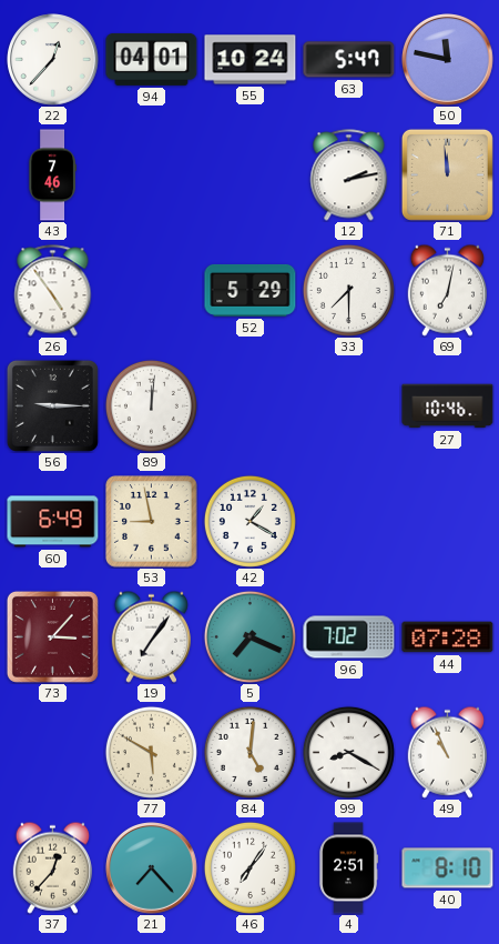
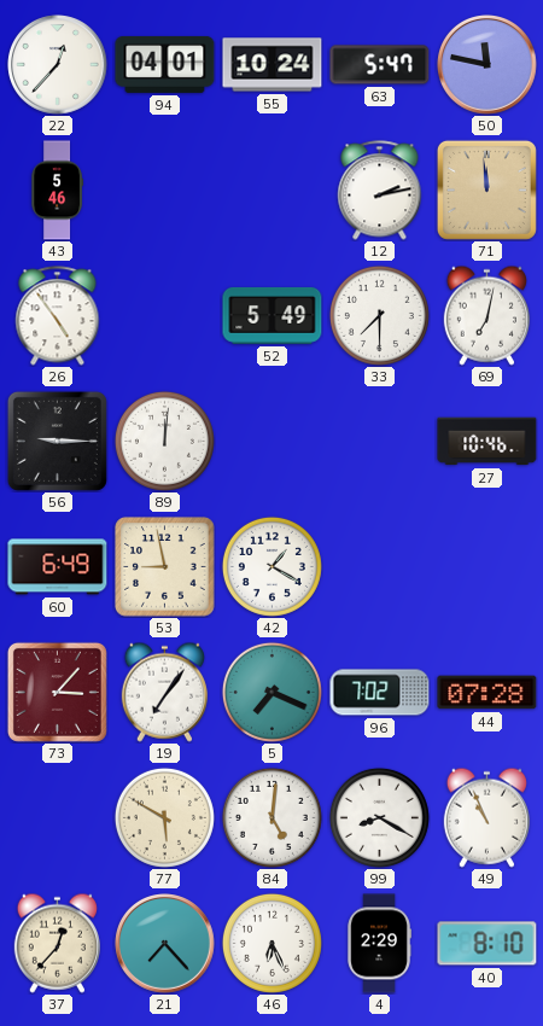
43: 7:46 -> 5:46
52: 5:29 -> 5:49
46: 7:06 -> 6:26
4: 2:51 -> 2:29
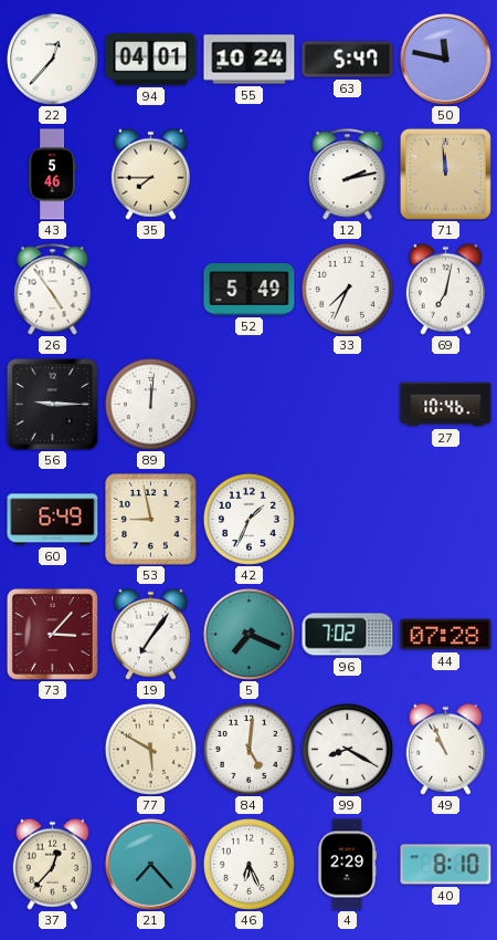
35: none -> 7:45
33: 7:30 -> 7:34
42: 1:20 -> 1:34
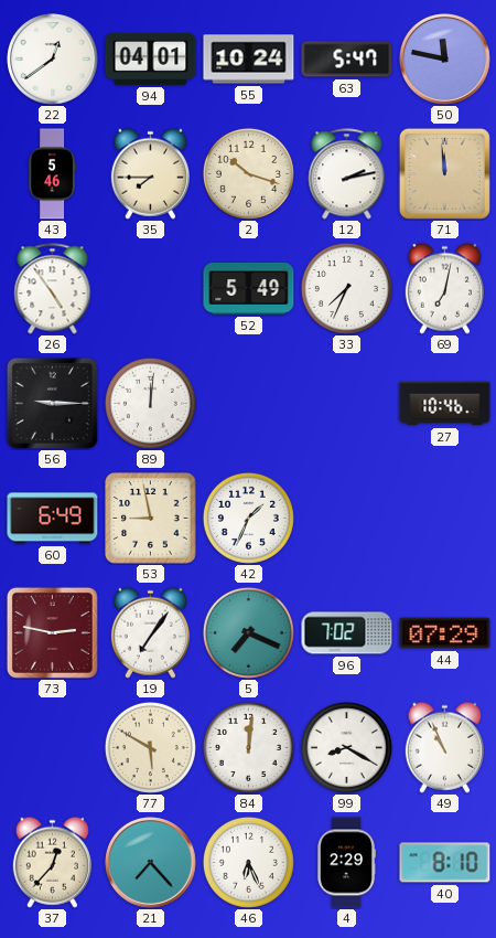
22: 12:37 -> 12:39
2: none -> 10:18
73: 3:07 -> 2:47
44: 07:28 -> 07:29
84: 5:01 -> 12:01
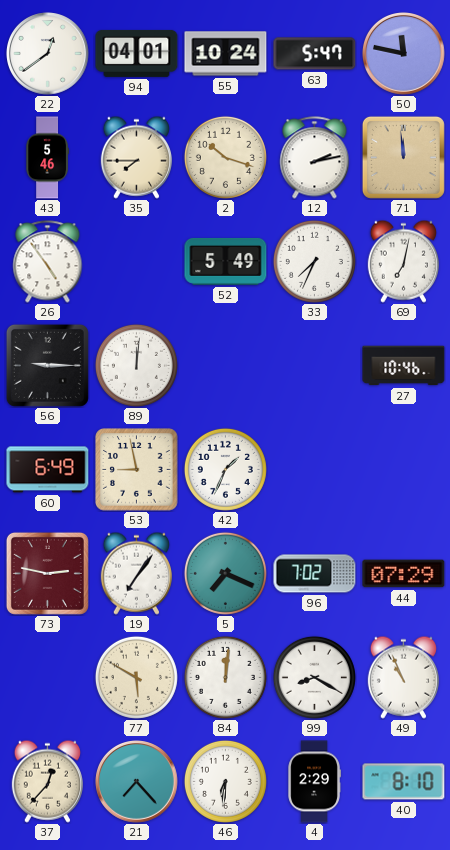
46: 6:26 -> 6:31
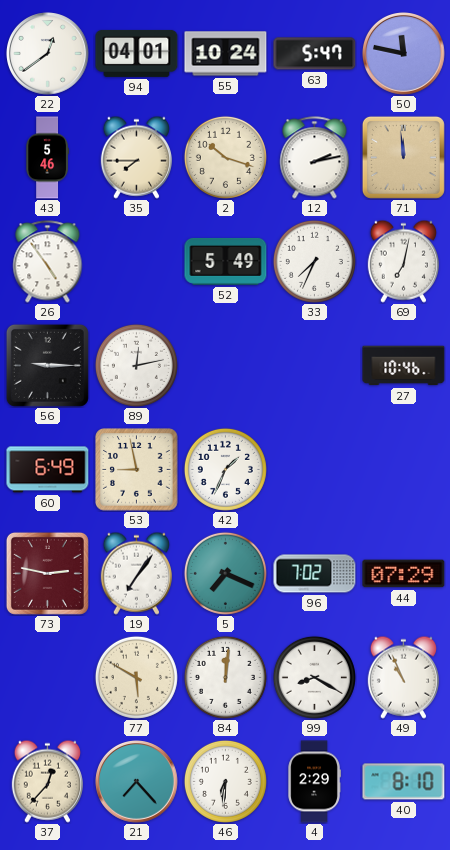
89: 12:01 -> 12:13
